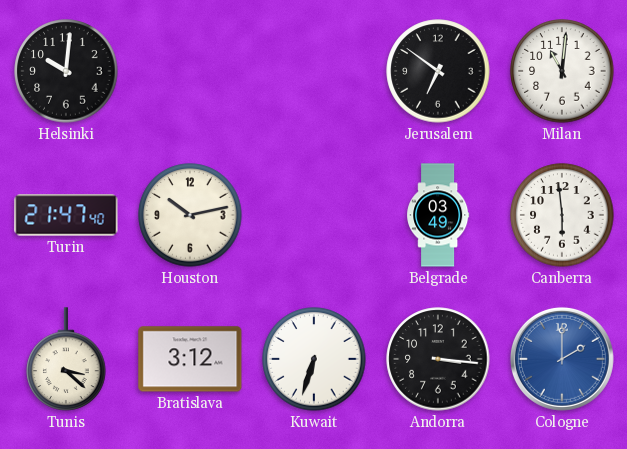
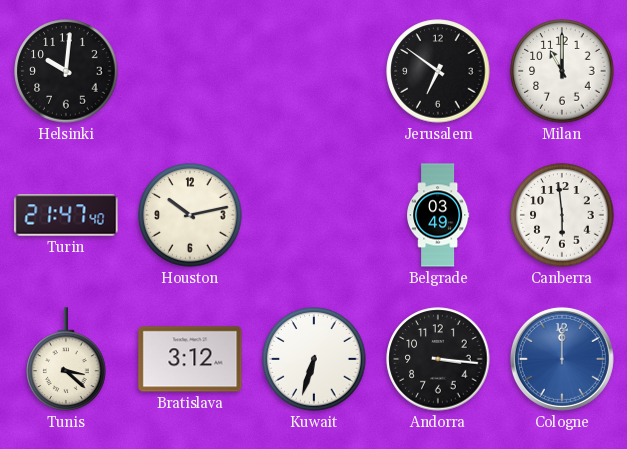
Milan: 11:01 -> 11:00
Cologne: 2:00 -> 12:00
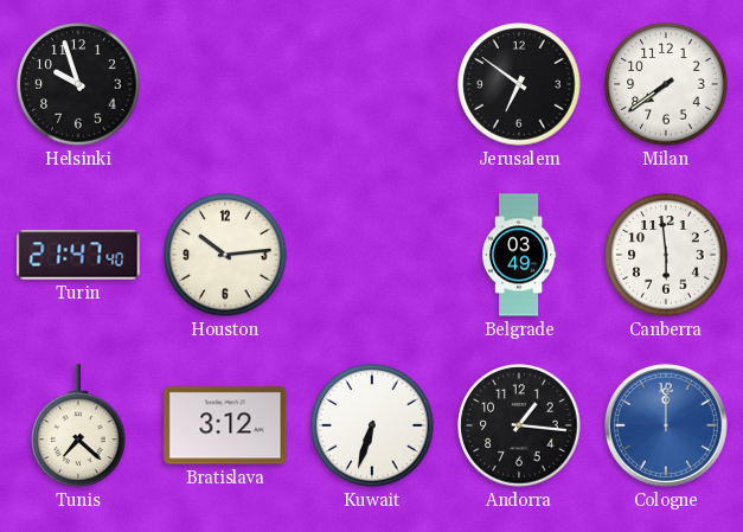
Helsinki: 10:01 -> 9:57
Milan: 11:00 -> 7:39
Houston: 10:13 -> 10:14
Tunis: 3:22 -> 7:22
Andorra: 3:16 -> 1:16
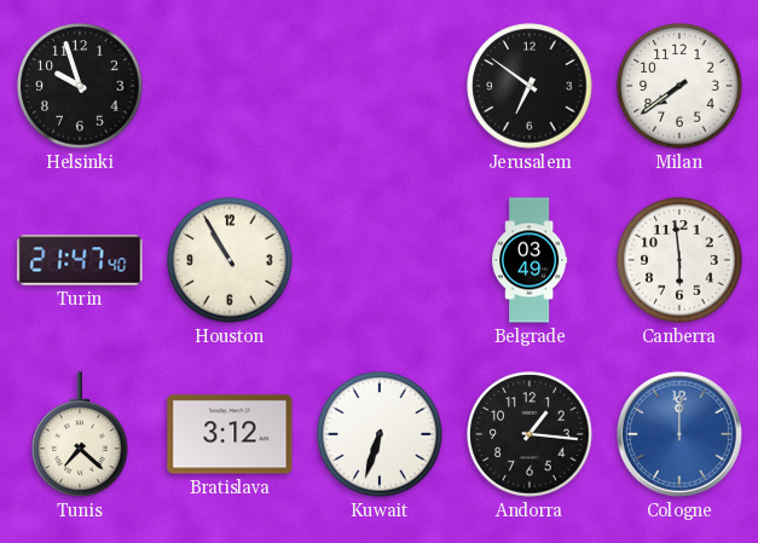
Houston: 10:14 -> 10:55
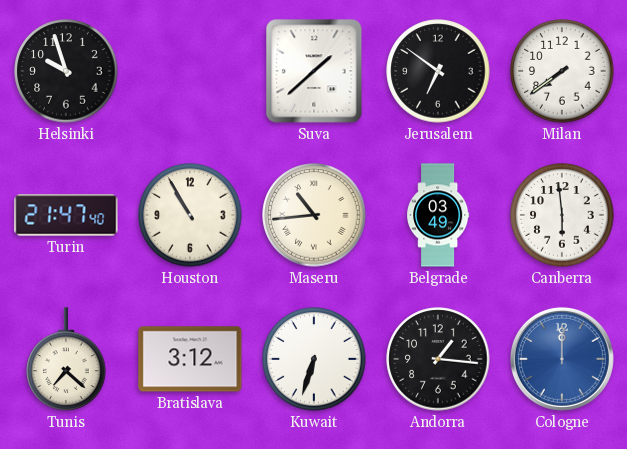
Suva: none -> 1:38
Maseru: none -> 10:44
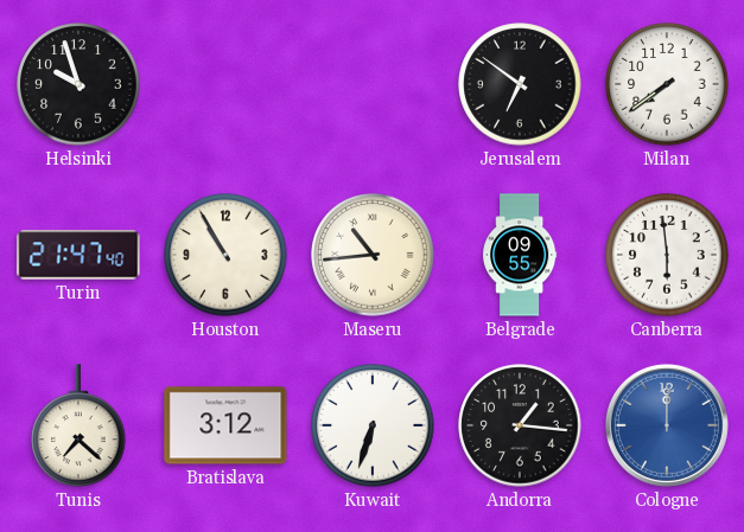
Suva: 1:38 -> none
Belgrade: 03:49 -> 09:55
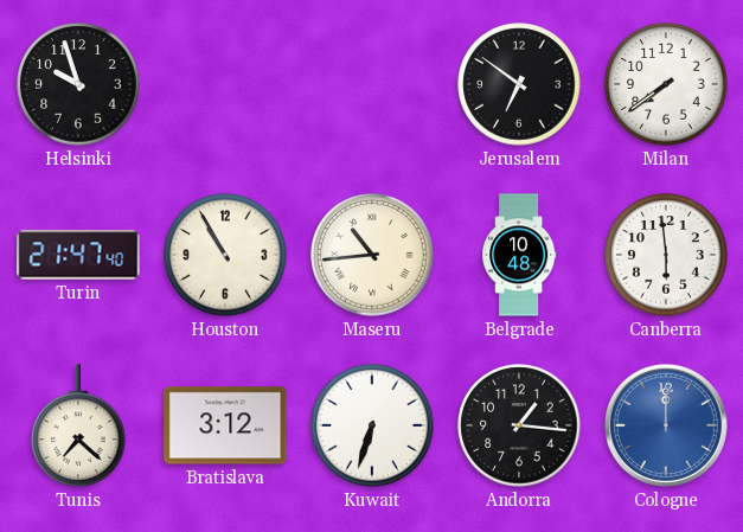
Belgrade: 09:55 -> 10:48
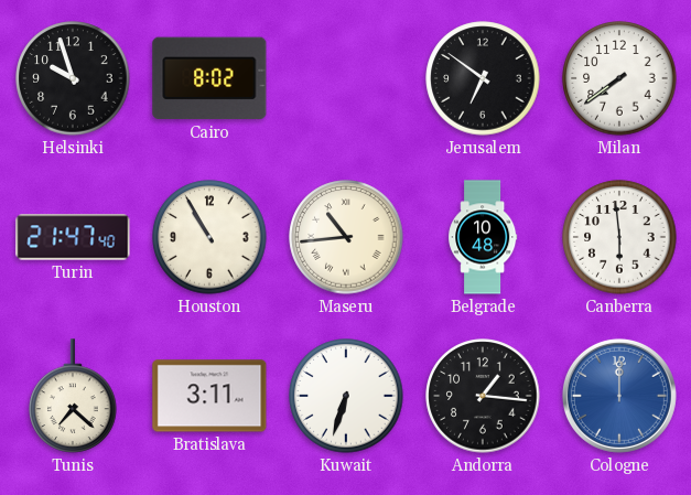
Cairo: none -> 8:02
Bratislava: 3:12 -> 3:11
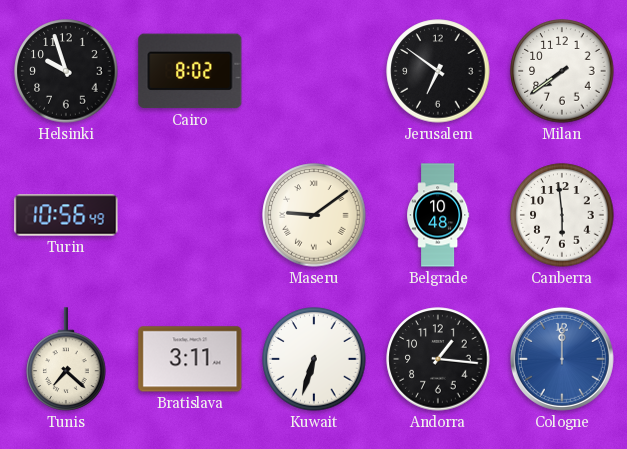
Turin: 21:47 -> 10:56
Houston: 10:55 -> none
Maseru: 10:44 -> 9:09
